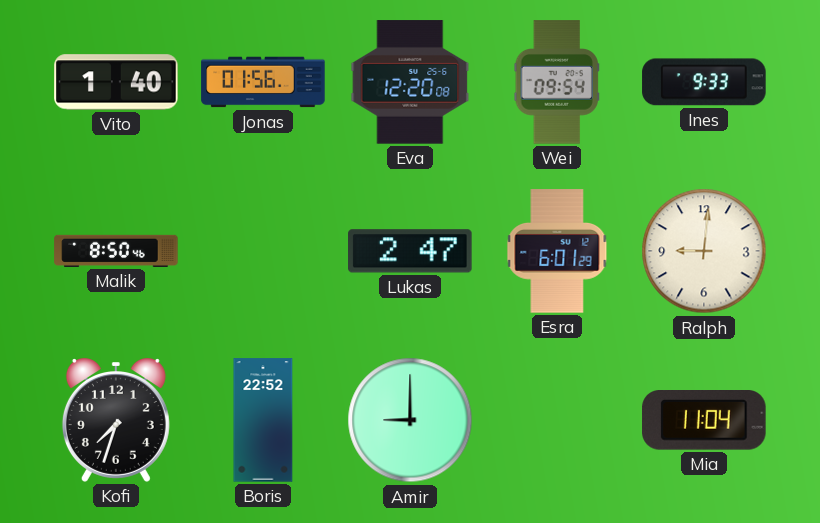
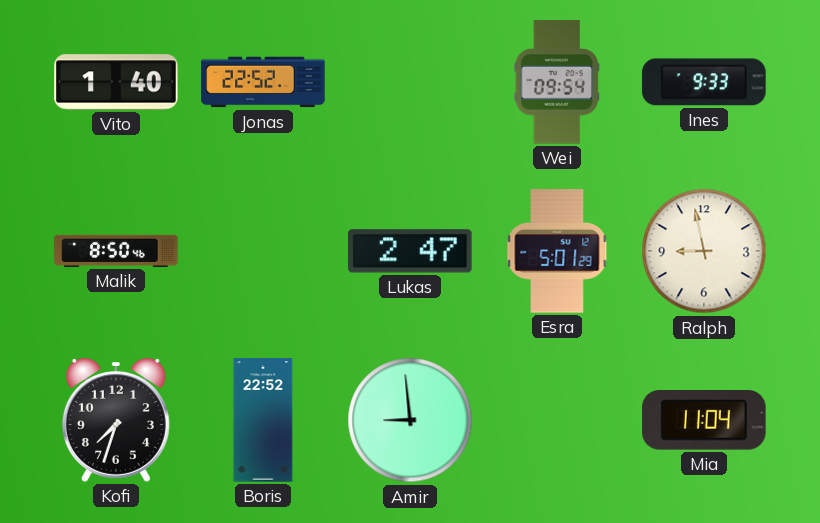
Jonas: 01:56 -> 22:52
Eva: 12:20 -> none
Esra: 6:01 -> 5:01
Ralph: 9:01 -> 8:58
Amir: 9:00 -> 8:59
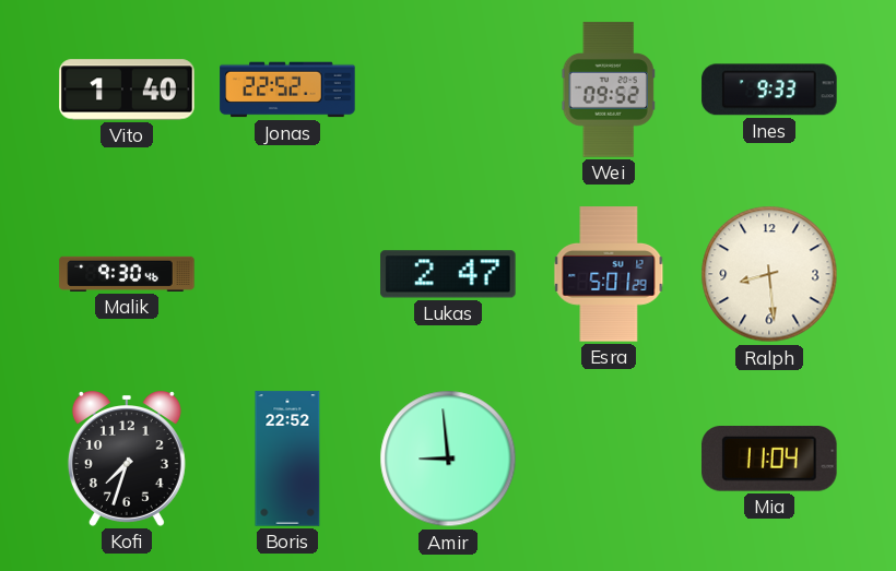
Wei: 09:54 -> 09:52
Malik: 8:50 -> 9:30
Ralph: 8:58 -> 8:29
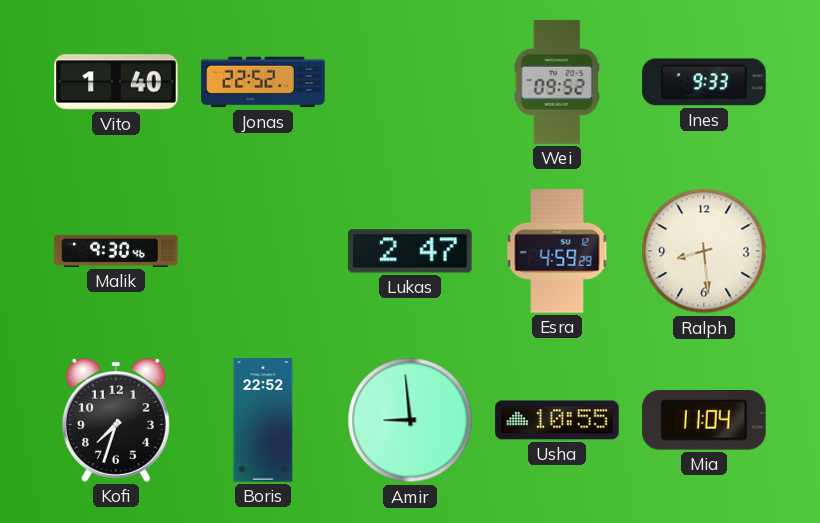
Esra: 5:01 -> 4:59
Usha: none -> 10:55
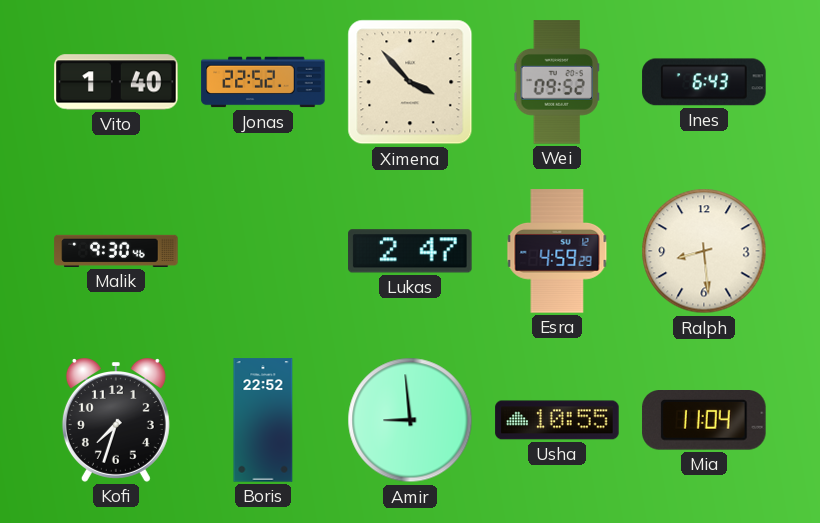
Ximena: none -> 3:53
Ines: 9:33 -> 6:43
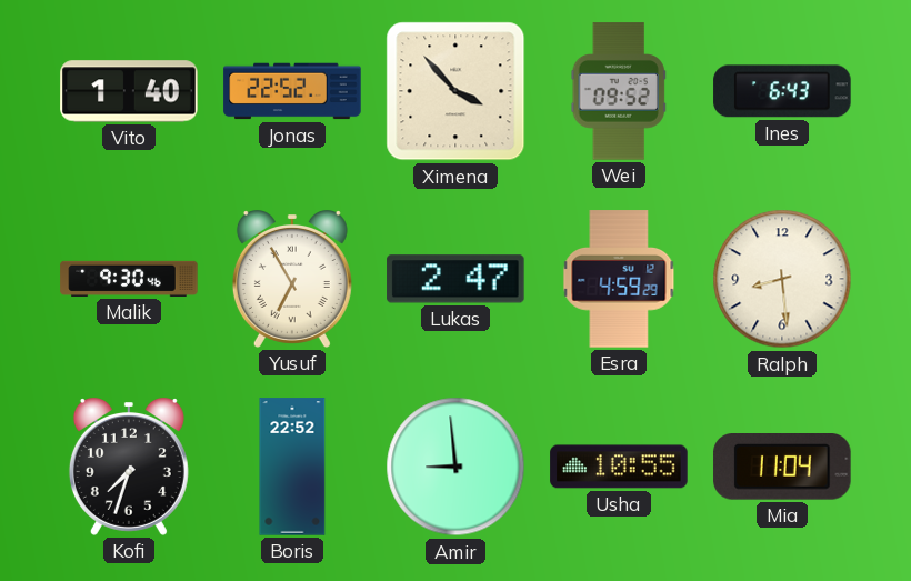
Yusuf: none -> 6:55
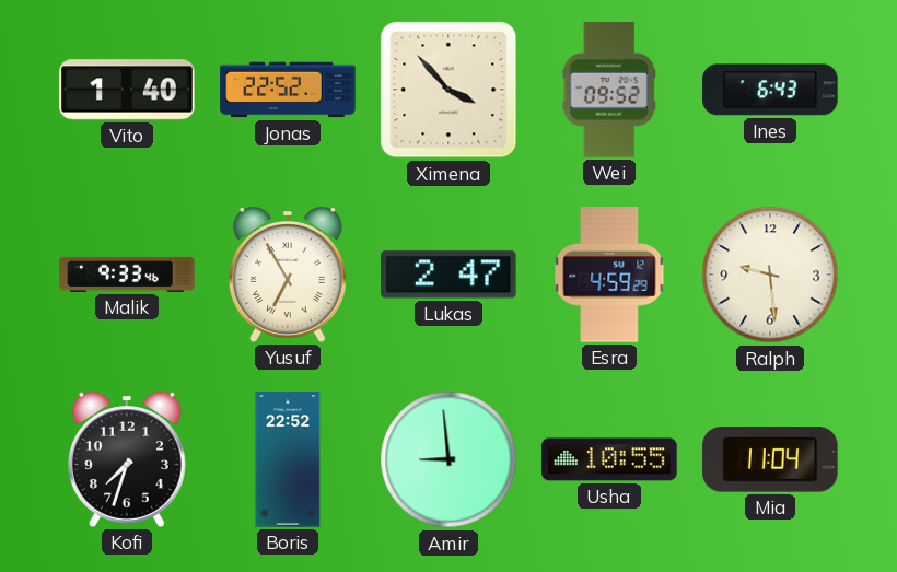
Malik: 9:30 -> 9:33
Ralph: 8:29 -> 9:29
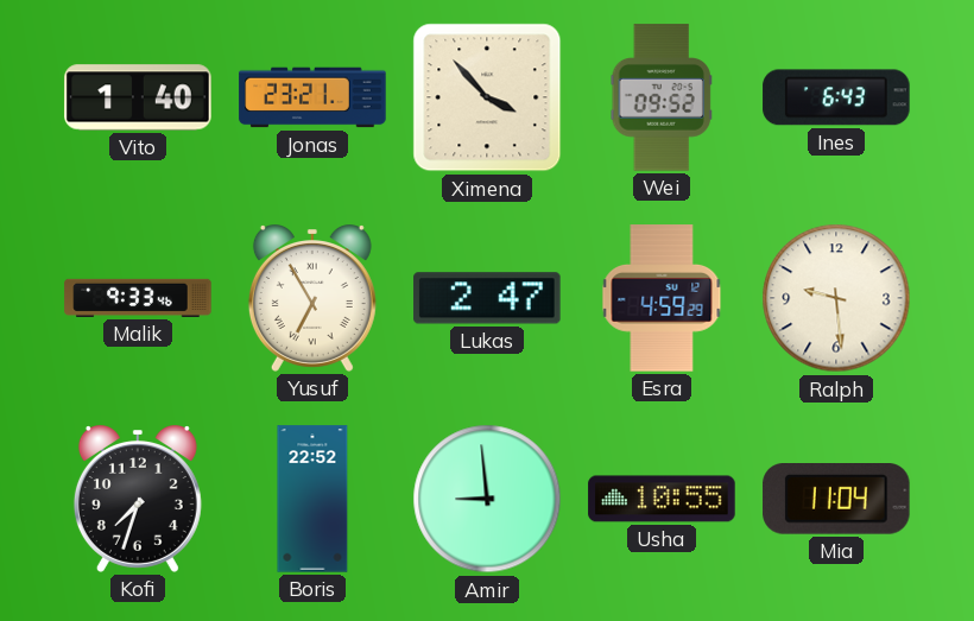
Jonas: 22:52 -> 23:21
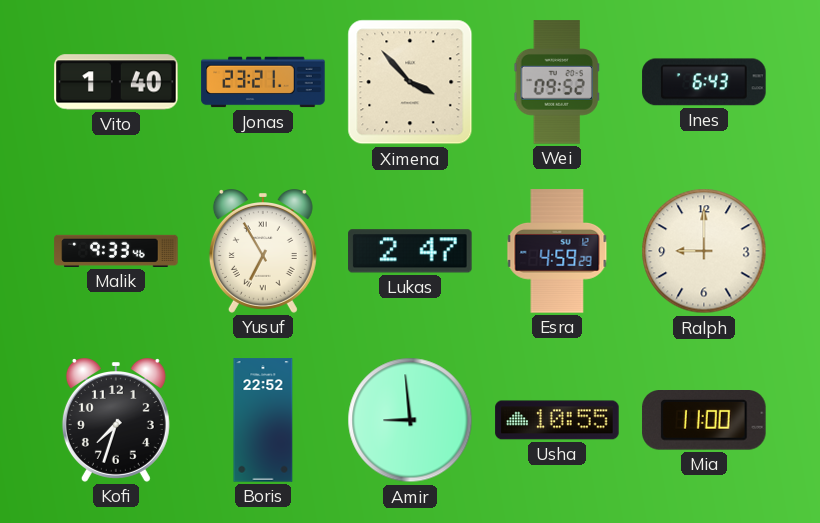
Ralph: 9:29 -> 9:00
Mia: 11:04 -> 11:00
